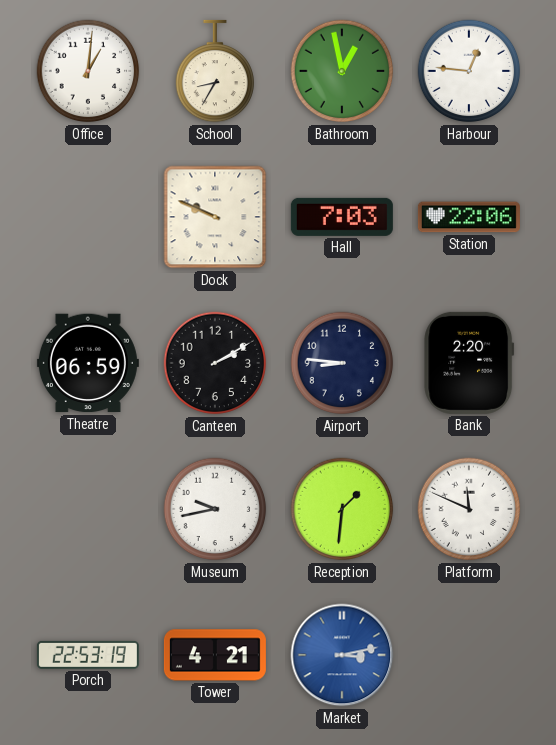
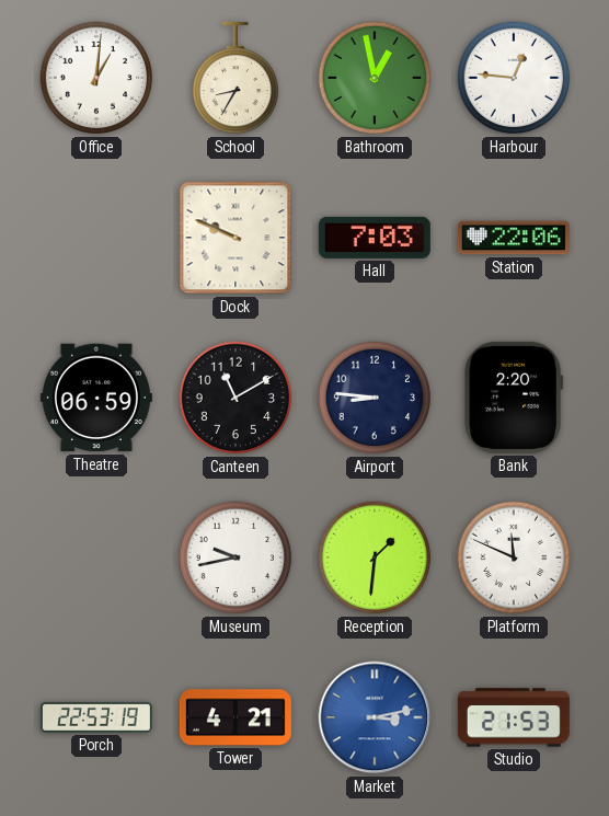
Canteen: 2:10 -> 11:10
Studio: none -> 21:53
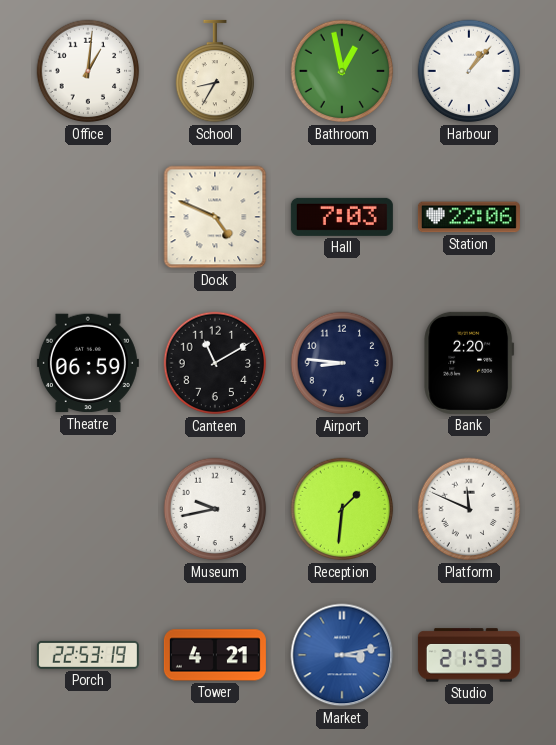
Harbour: 12:46 -> 1:07
Dock: 9:49 -> 4:49
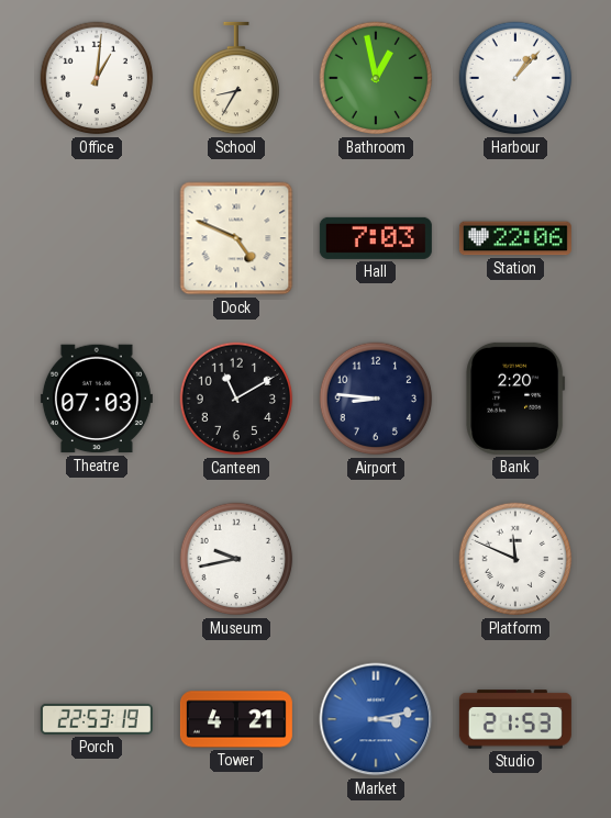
Theatre: 06:59 -> 07:03
Reception: 1:31 -> none
